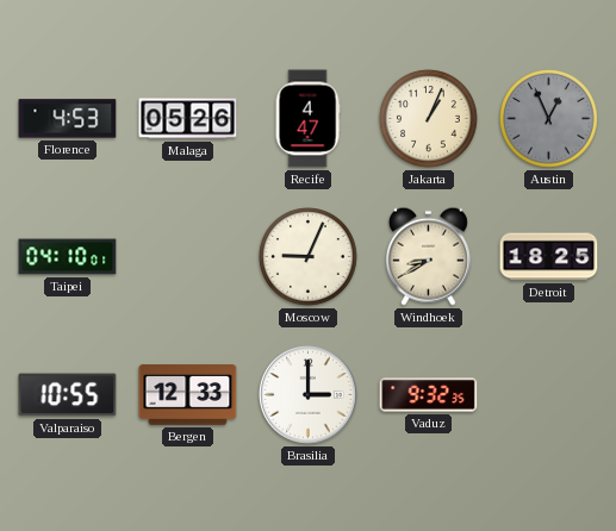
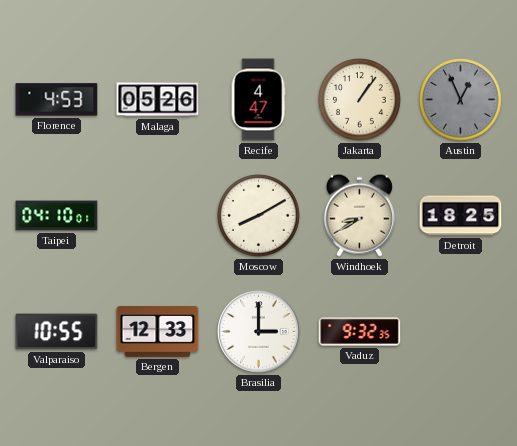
Jakarta: 1:04 -> 1:06
Moscow: 9:04 -> 8:10
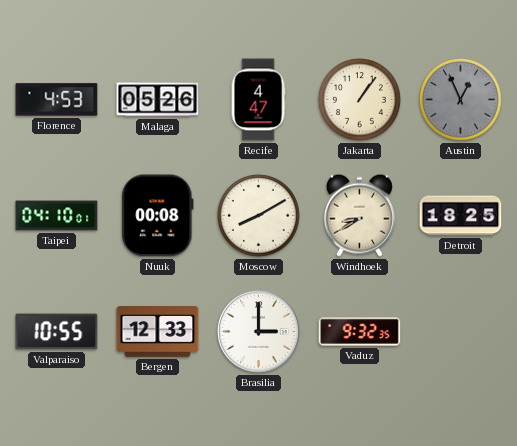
Nuuk: none -> 00:08
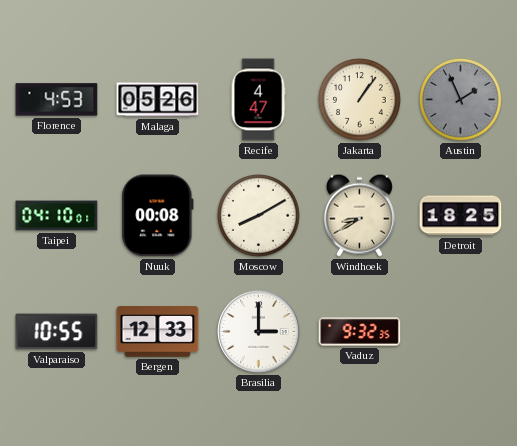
Austin: 12:56 -> 1:56
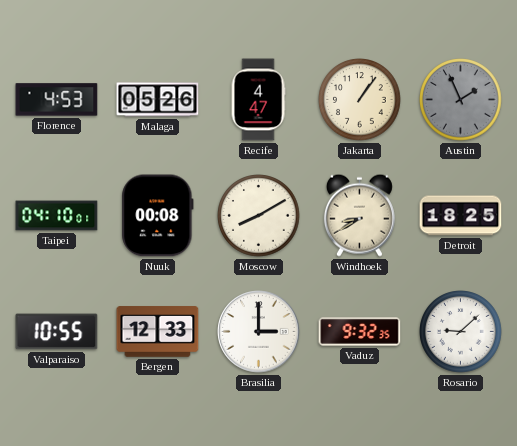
Rosario: none -> 9:08
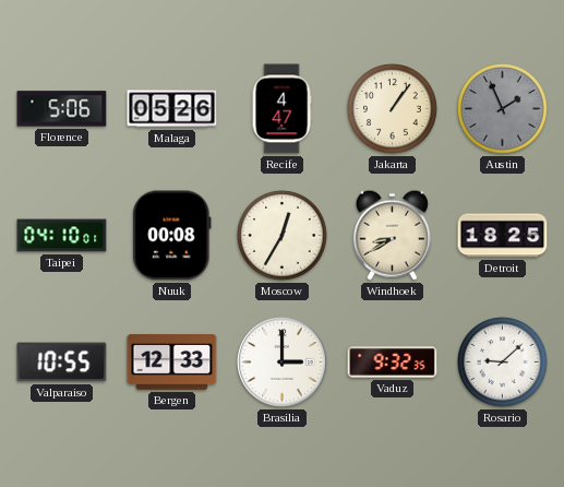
Florence: 4:53 -> 5:06
Moscow: 8:10 -> 12:35
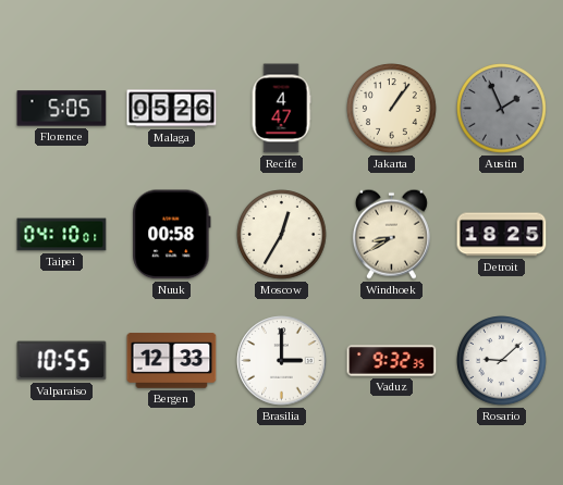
Florence: 5:06 -> 5:05
Nuuk: 00:08 -> 00:58
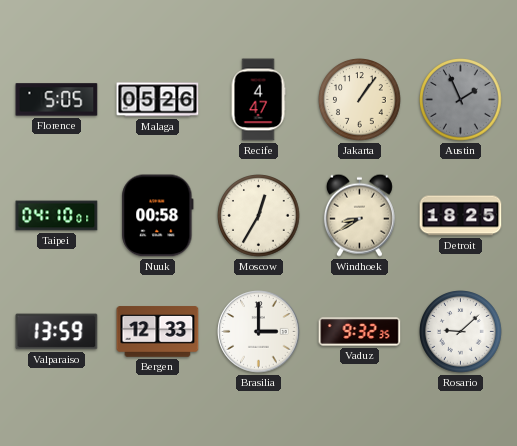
Valparaiso: 10:55 -> 13:59
